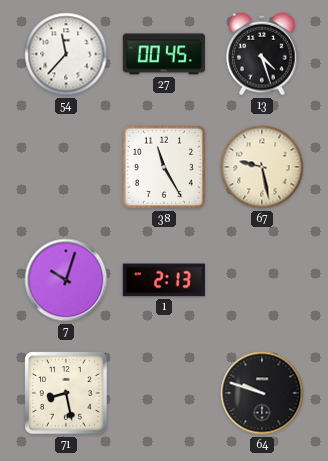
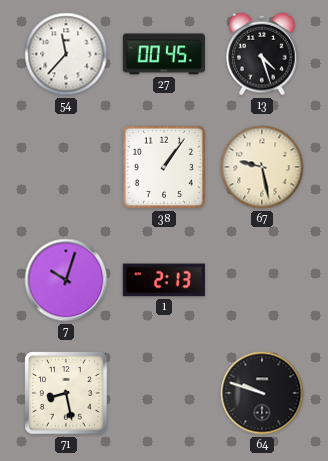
38: 11:25 -> 1:06
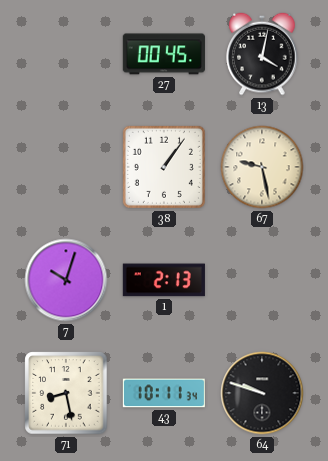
54: 11:37 -> none
13: 4:27 -> 4:02
43: none -> 10:11
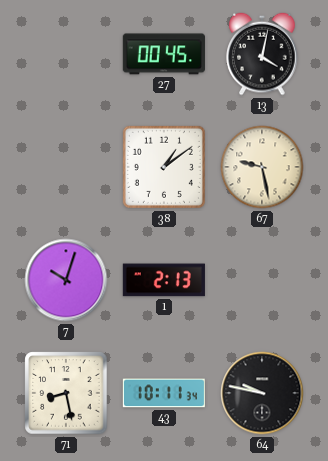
38: 1:06 -> 1:09
64: 9:48 -> 9:47
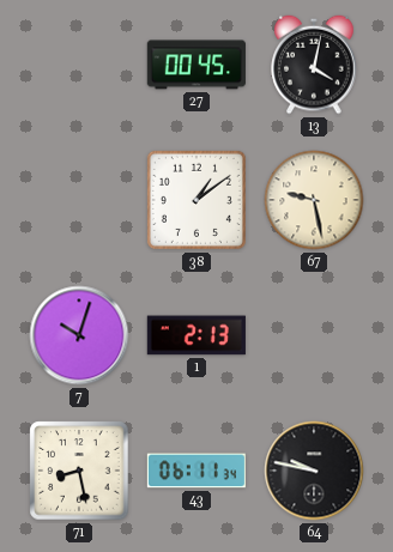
43: 10:11 -> 06:11
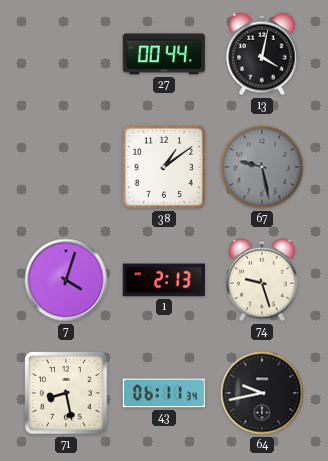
27: 00:45 -> 00:44
67 dial: cream -> grey
7: 10:03 -> 4:03
74: none -> 9:27
64: 9:47 -> 9:43
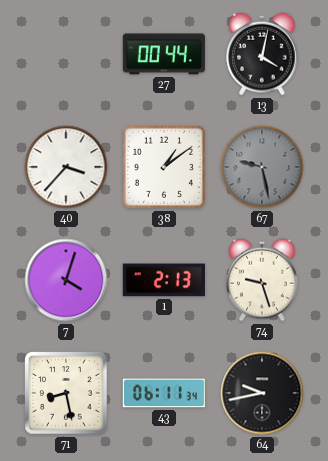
40: none -> 3:37
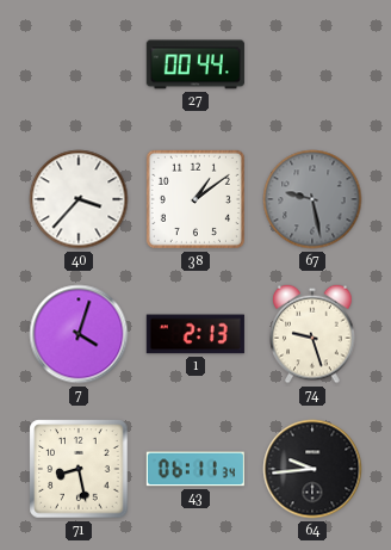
13: 4:02 -> none
64: 9:43 -> 9:44
